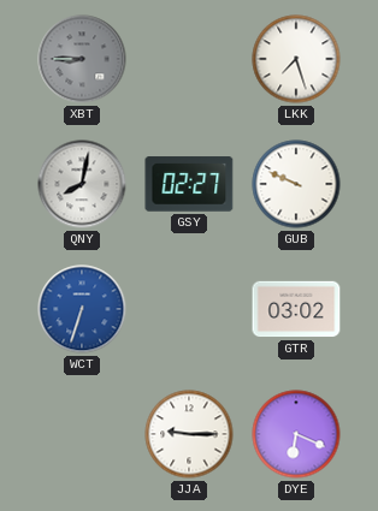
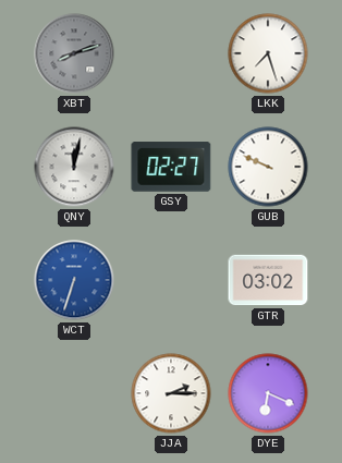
XBT: 8:45 -> 8:12
QNY: 8:02 -> 12:02
JJA: 9:15 -> 2:15
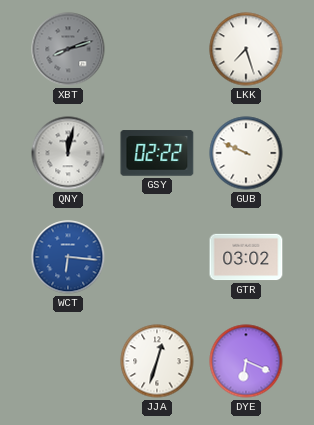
GSY: 02:27 -> 02:22
WCT: 6:33 -> 6:16
JJA: 2:15 -> 12:33
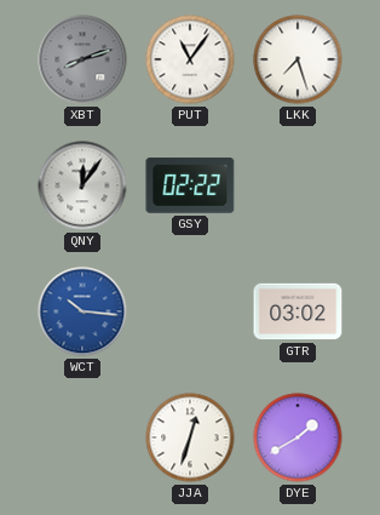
PUT: none -> 11:06
QNY: 12:02 -> 12:06
GUB: 9:49 -> none
WCT: 6:16 -> 10:16
DYE: 6:19 -> 1:40
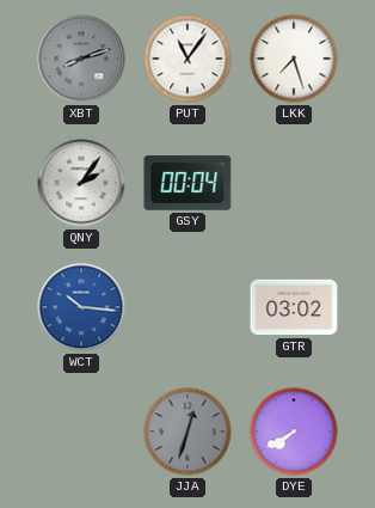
QNY: 12:06 -> 2:06
GSY: 02:22 -> 00:04
JJA dial: white -> grey
DYE: 1:40 -> 7:40
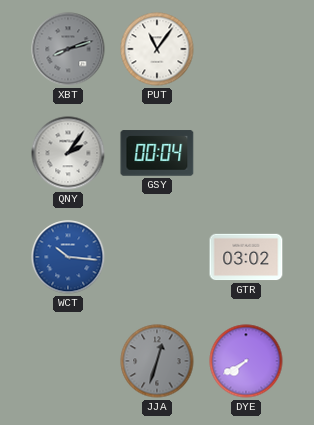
LKK: 7:27 -> none
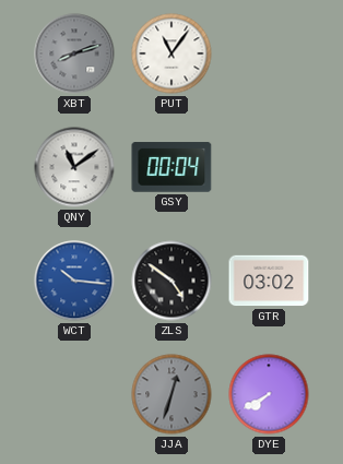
QNY: 2:06 -> 11:09
ZLS: none -> 4:51
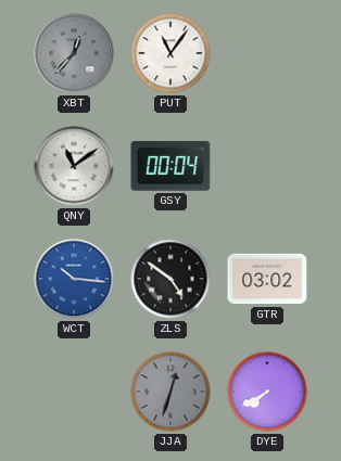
XBT: 8:12 -> 12:37
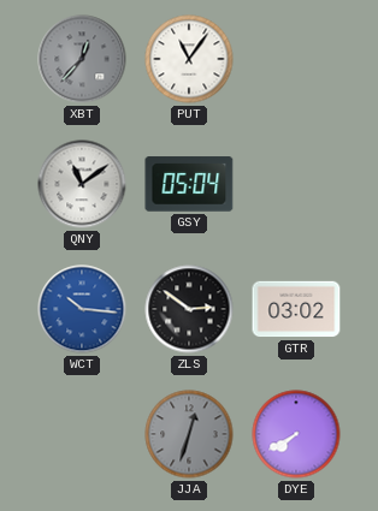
GSY: 00:04 -> 05:04
ZLS: 4:51 -> 2:51
